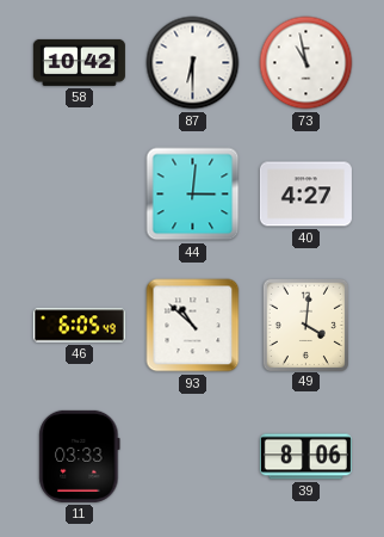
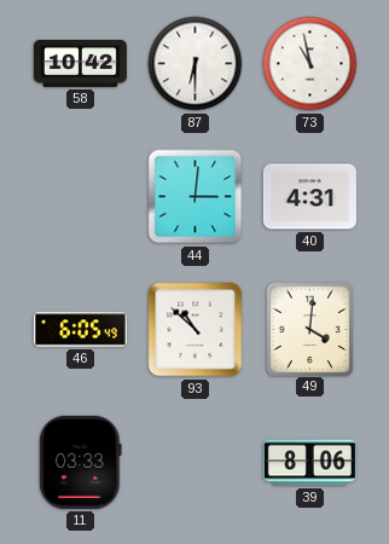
40: 4:27 -> 4:31
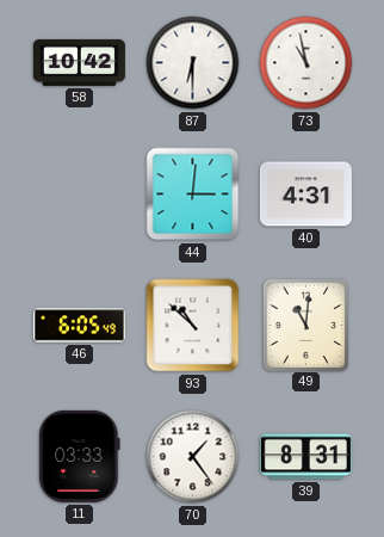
49: 4:01 -> 11:01
70: none -> 1:24
39: 8:06 -> 8:31
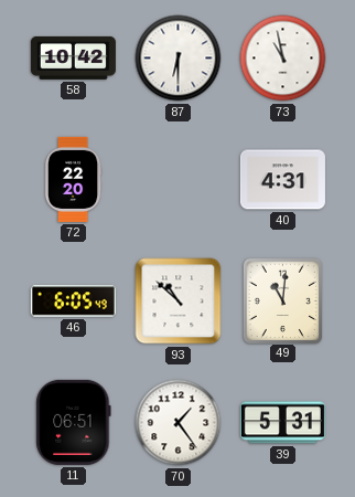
72: none -> 22:20
44: 3:01 -> none
11: 03:33 -> 06:51
39: 8:31 -> 5:31
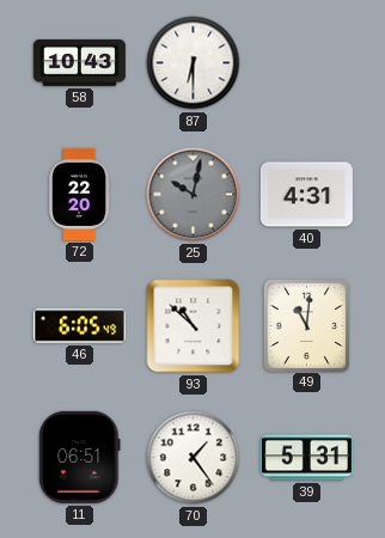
58: 10:42 -> 10:43
73: 10:58 -> none
25: none -> 10:02
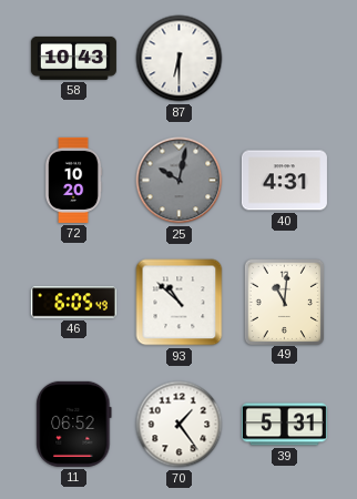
72: 22:20 -> 10:20
11: 06:51 -> 06:52
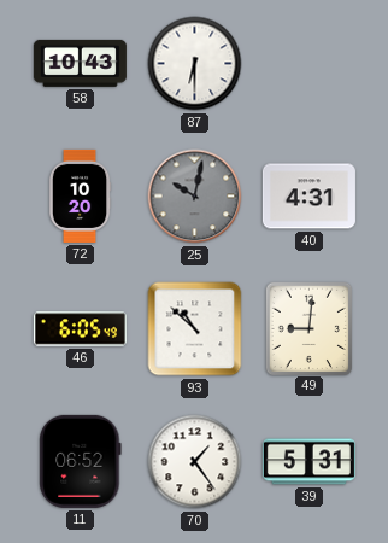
49: 11:01 -> 9:01
